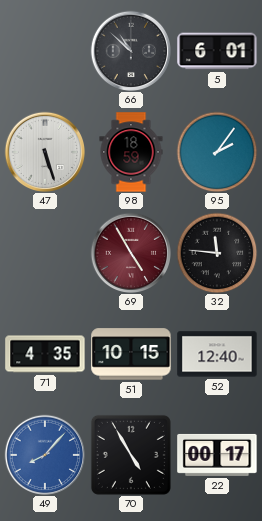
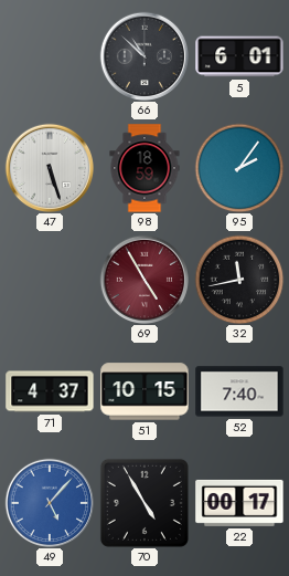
32: 11:46 -> 11:43
71: 4:35 -> 4:37
52: 12:40 -> 7:40
49: 8:07 -> 5:07
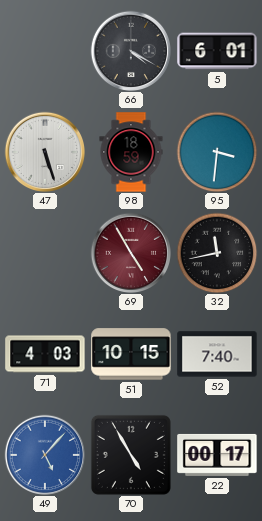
66: 10:52 -> 4:20
95: 2:06 -> 3:31
71: 4:37 -> 4:03
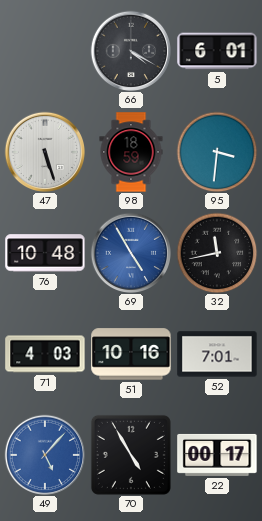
76: none -> 10:48
69 dial: burgundy -> blue
51: 10:15 -> 10:16
52: 7:40 -> 7:01
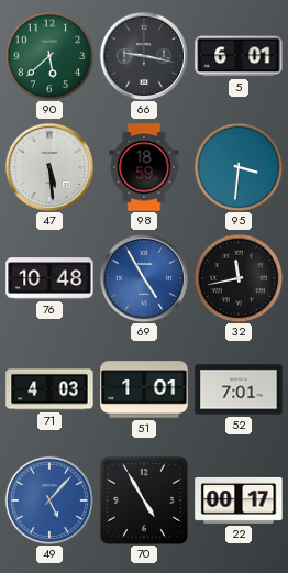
90: none -> 5:38
66: 4:20 -> 9:17
47: 5:27 -> 5:29
51: 10:16 -> 1:01
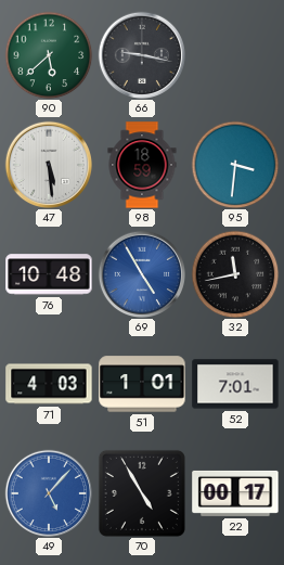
5: 6:01 -> none
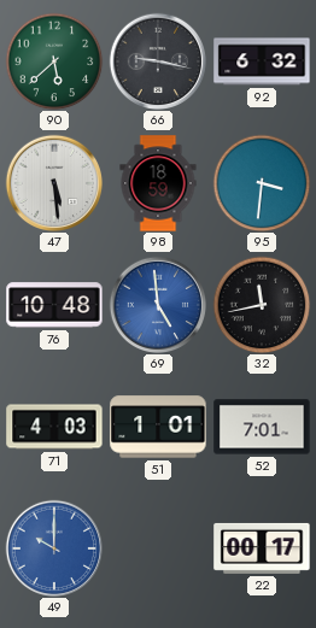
92: none -> 6:32
69: 4:55 -> 4:59
49: 5:07 -> 10:00
70: 4:55 -> none
